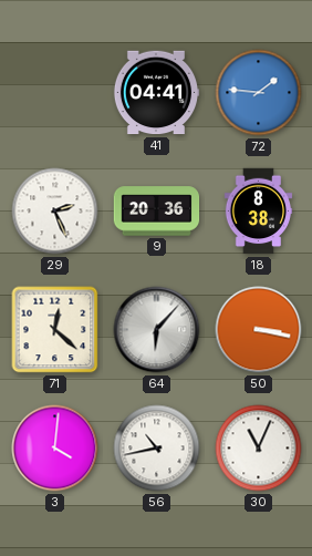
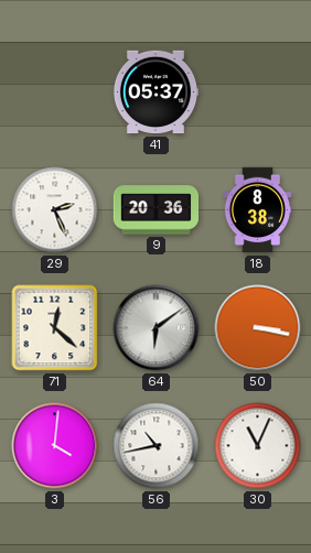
41: 04:41 -> 05:37
72: 1:46 -> none
64: 6:07 -> 6:09
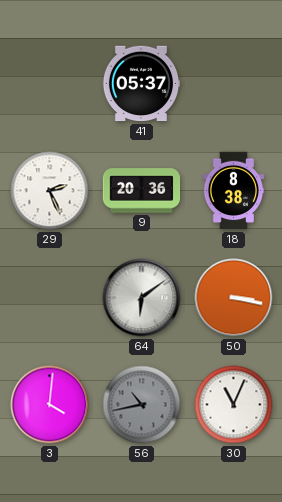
71: 12:22 -> none
56 dial: white -> grey
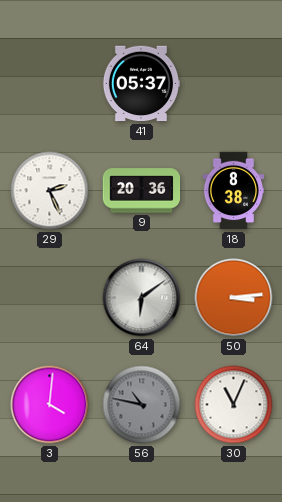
50: 3:17 -> 3:14
56: 10:43 -> 10:47
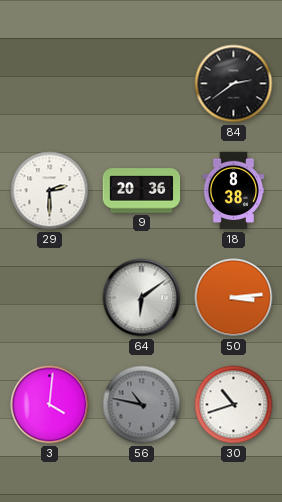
41: 05:37 -> none
84: none -> 2:39
29: 2:26 -> 2:30
30: 11:04 -> 10:42
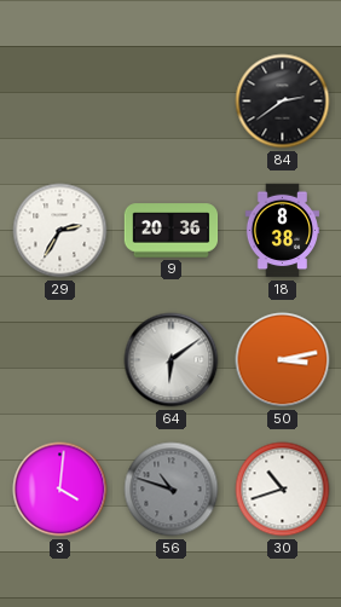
29: 2:30 -> 2:35
50: 3:14 -> 3:13
56: 10:47 -> 10:48
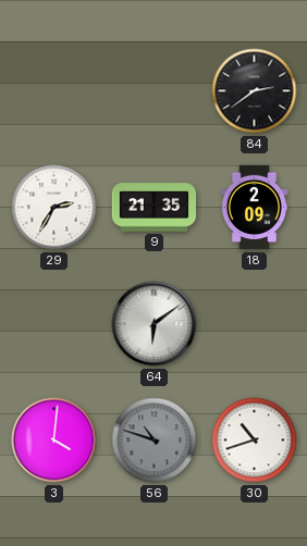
9: 20:36 -> 21:35
18: 8:38 -> 2:09
50: 3:13 -> none
